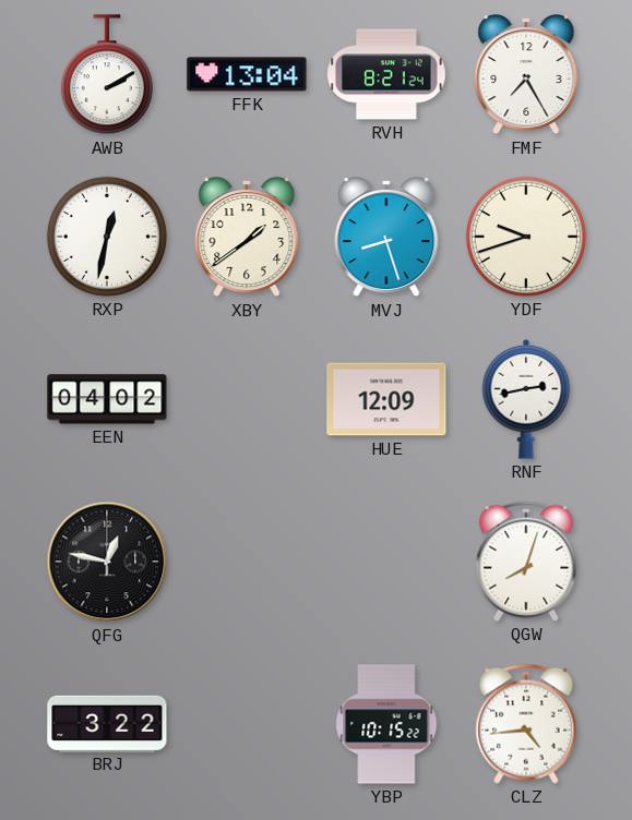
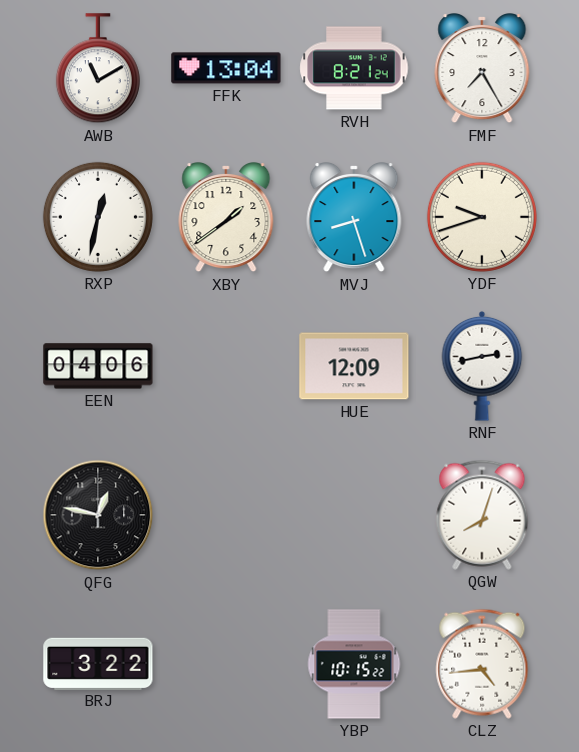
AWB: 2:10 -> 11:10
EEN: 04:02 -> 04:06
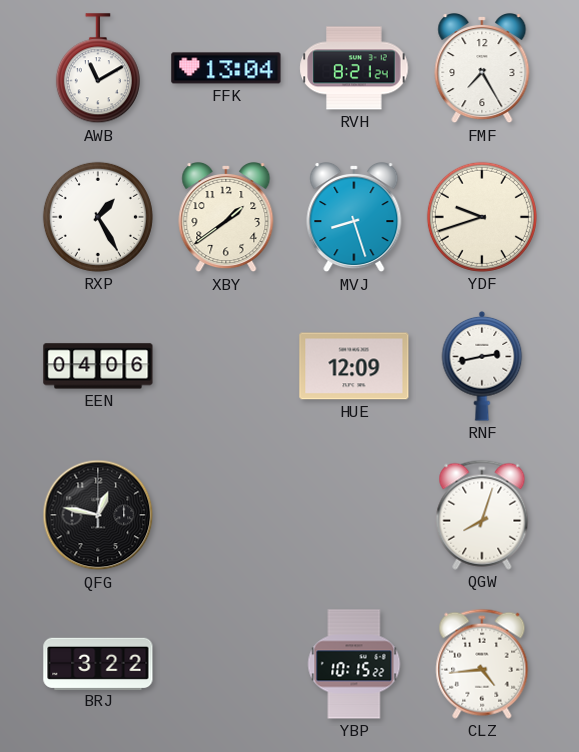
RXP: 12:32 -> 1:25
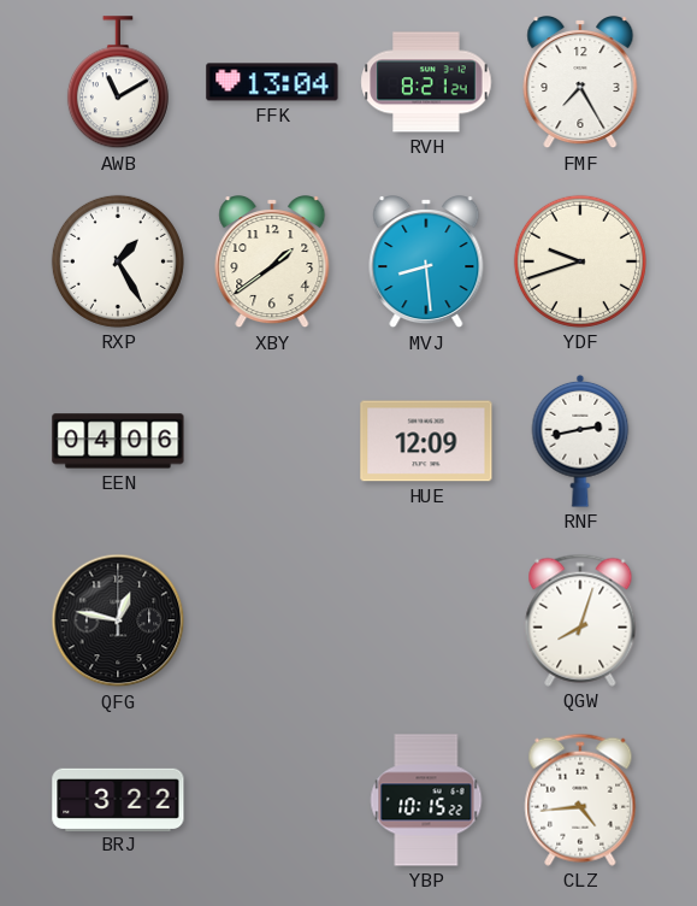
MVJ: 8:27 -> 8:29
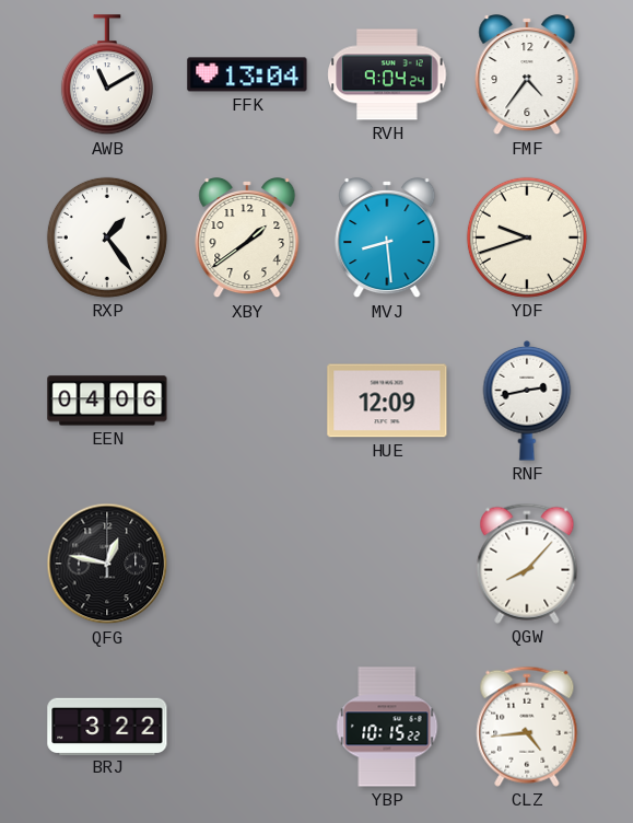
RVH: 8:21 -> 9:04
FMF: 7:25 -> 4:36
RXP: 1:25 -> 1:24
QGW: 8:03 -> 8:07
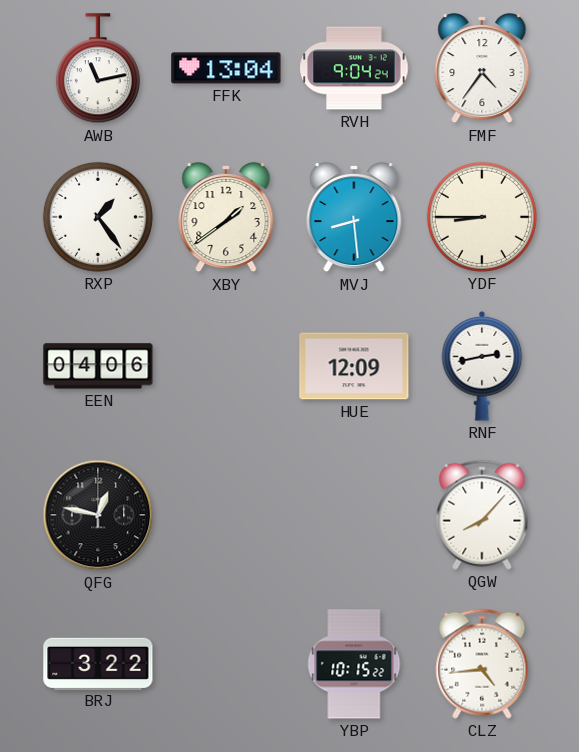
AWB: 11:10 -> 11:13
YDF: 9:42 -> 8:45
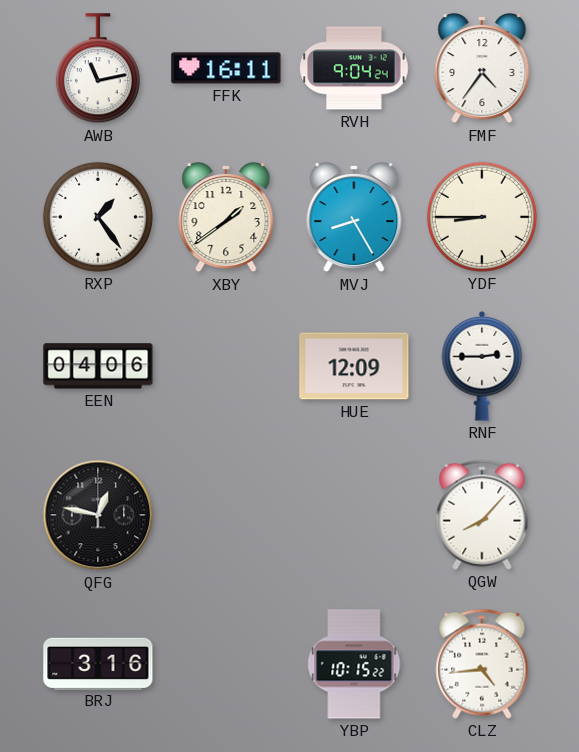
FFK: 13:04 -> 16:11
MVJ: 8:29 -> 8:25
RNF: 2:43 -> 2:45
BRJ: 3:22 -> 3:16
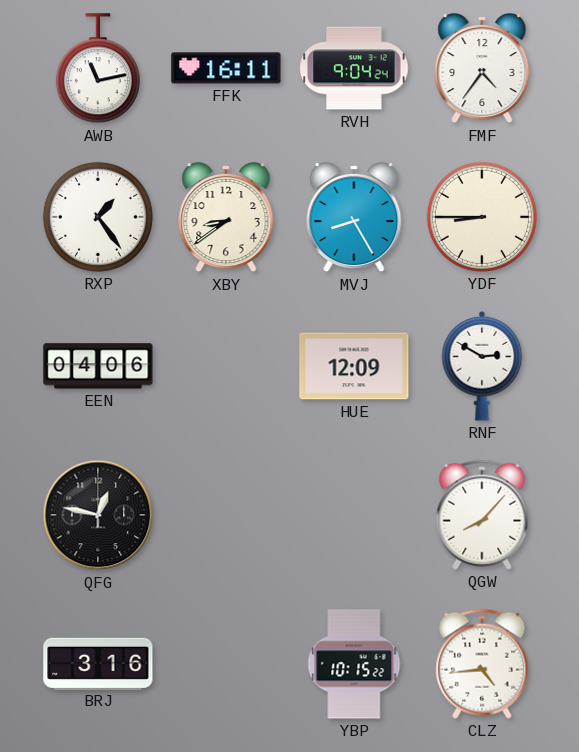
XBY: 1:39 -> 8:39
RNF: 2:45 -> 2:50
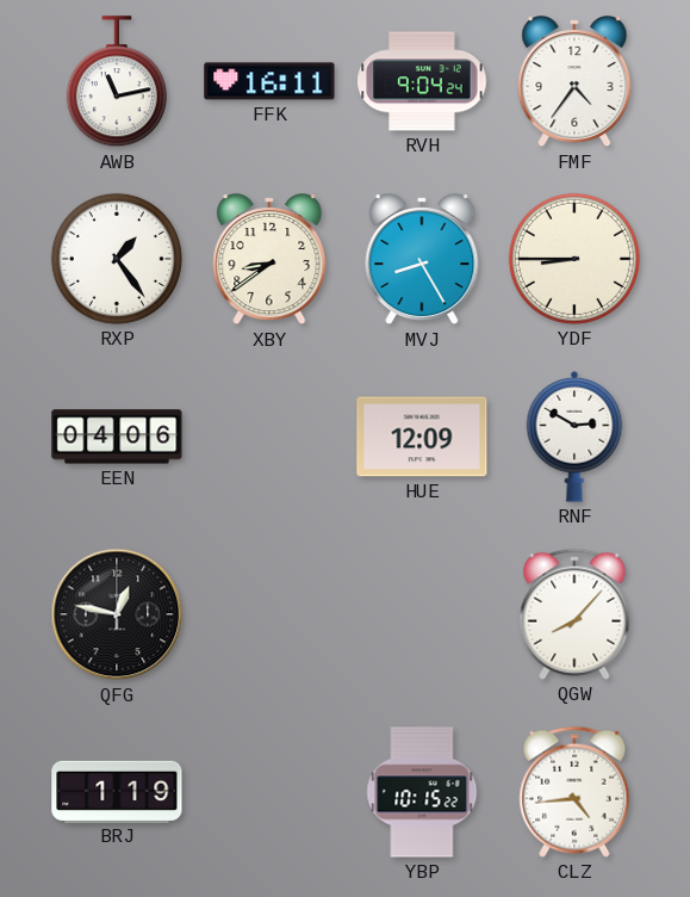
BRJ: 3:16 -> 1:19
